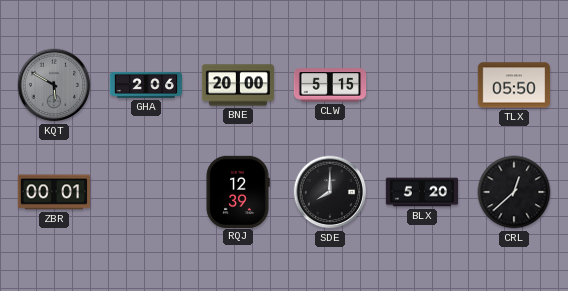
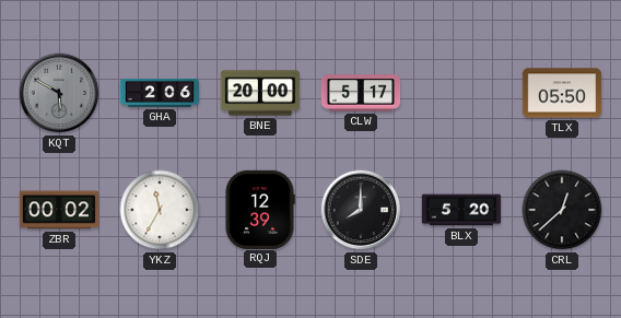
CLW: 5:15 -> 5:17
ZBR: 00:01 -> 00:02
YKZ: none -> 11:35
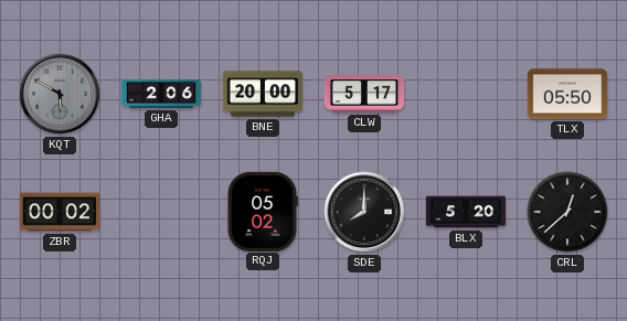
YKZ: 11:35 -> none
RQJ: 12:39 -> 05:02
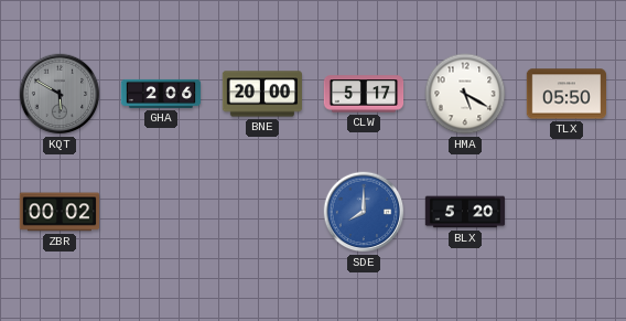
HMA: none -> 5:20
RQJ: 05:02 -> none
SDE dial: black -> blue
CRL: 12:38 -> none
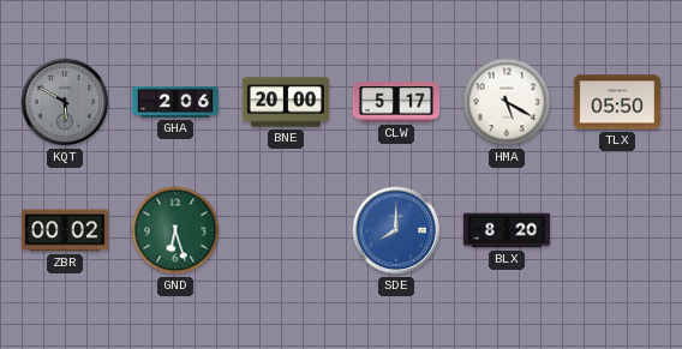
GND: none -> 6:27
BLX: 5:20 -> 8:20
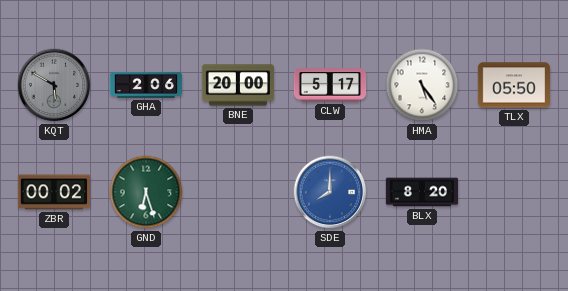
HMA: 5:20 -> 5:24
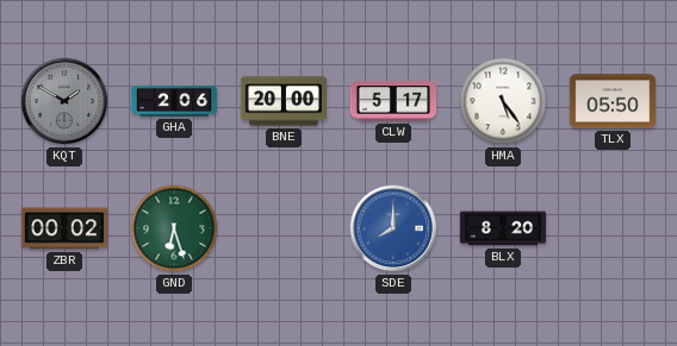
KQT: 5:50 -> 1:50
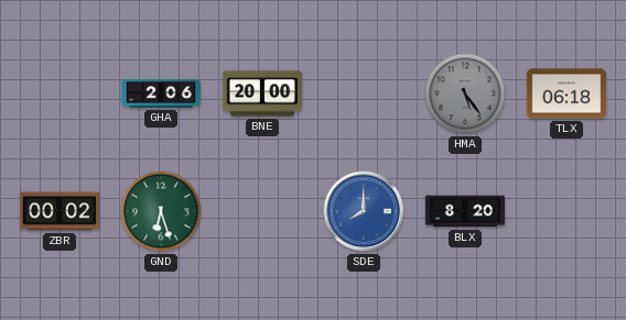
KQT: 1:50 -> none
CLW: 5:17 -> none
HMA dial: white -> grey
TLX: 05:50 -> 06:18
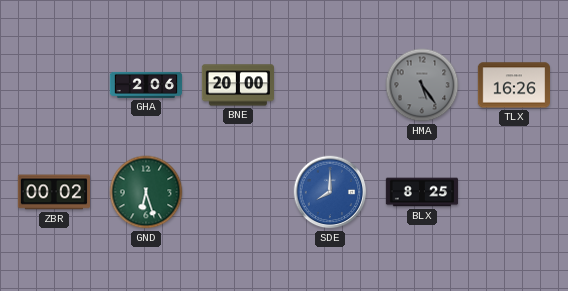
TLX: 06:18 -> 16:26
BLX: 8:20 -> 8:25
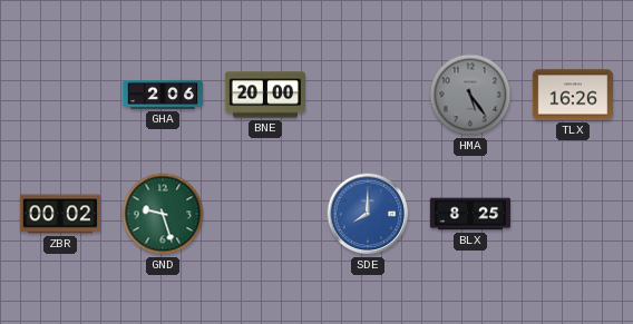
GND: 6:27 -> 9:27
